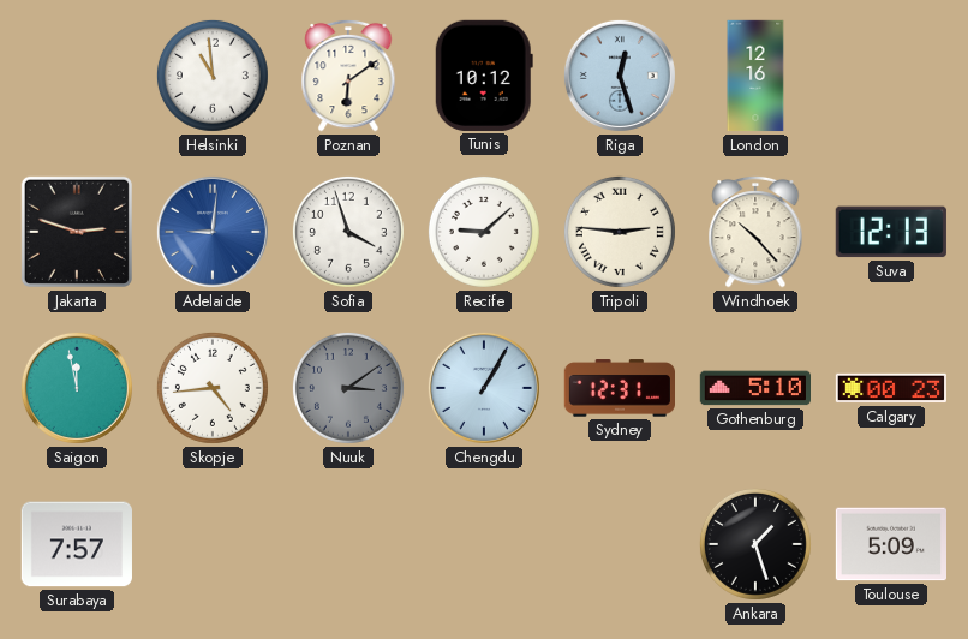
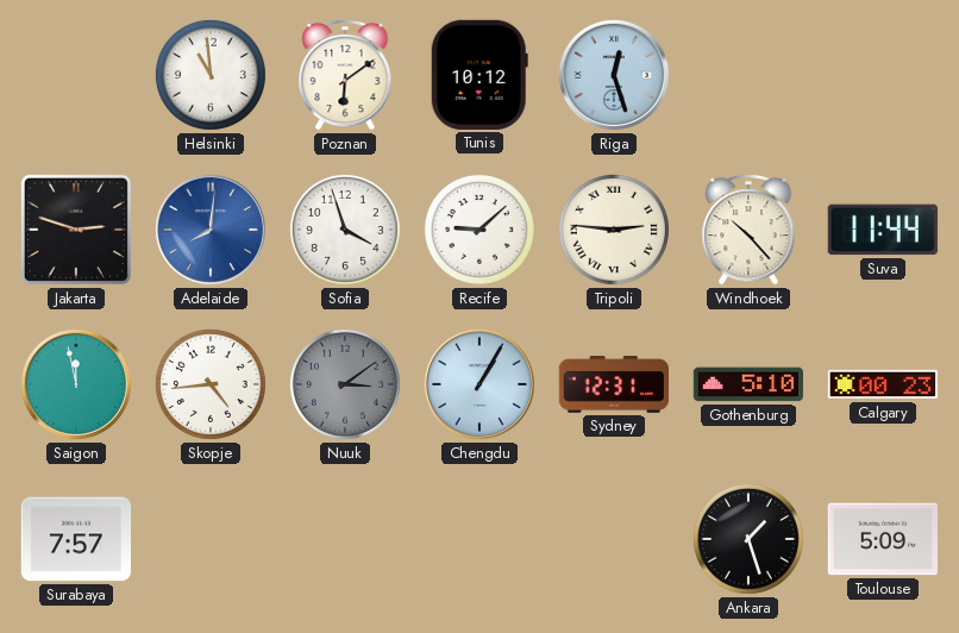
London: 12:16 -> none
Adelaide: 9:01 -> 8:01
Suva: 12:13 -> 11:44
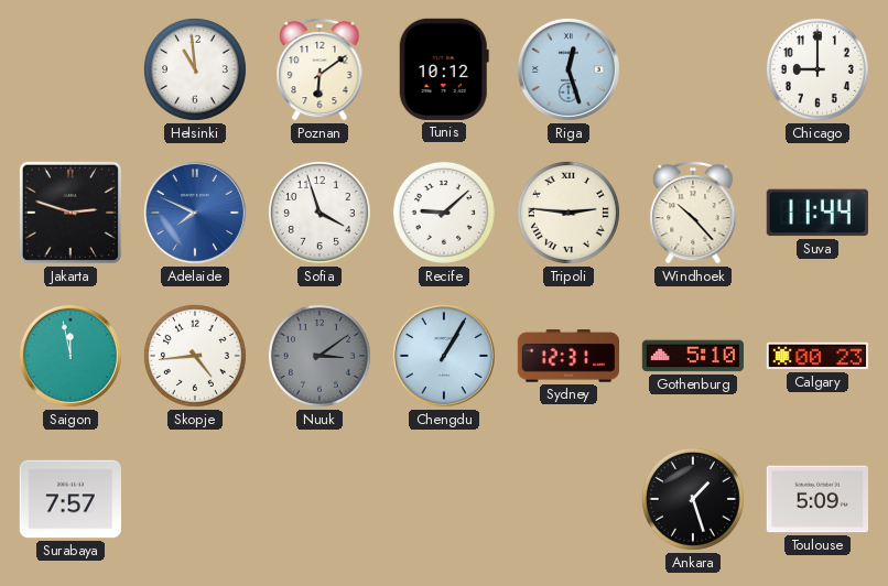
Chicago: none -> 9:00
Adelaide: 8:01 -> 7:49
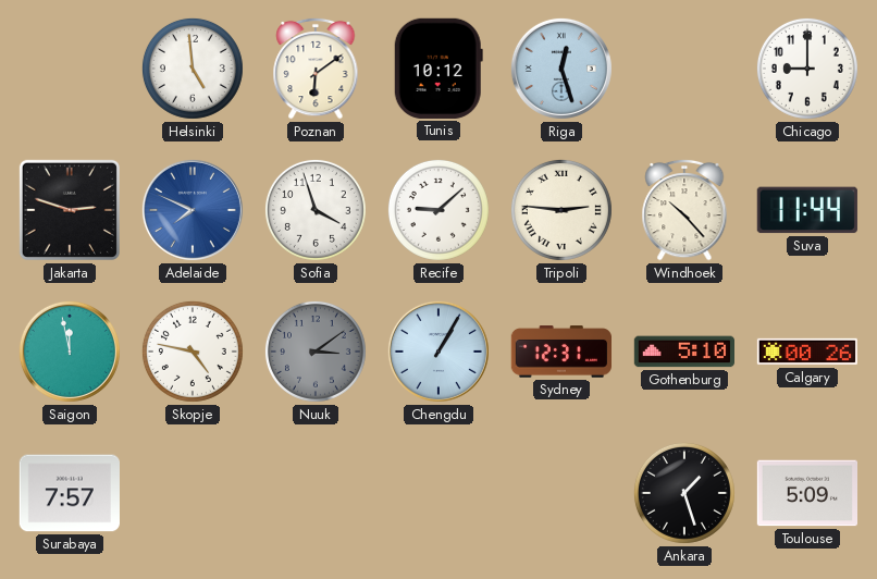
Helsinki: 10:59 -> 4:59
Skopje: 4:44 -> 4:47
Calgary: 00:23 -> 00:26
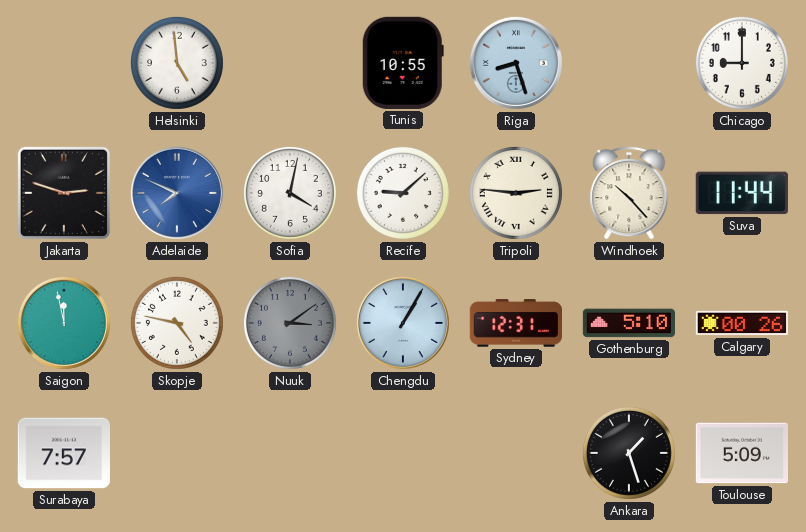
Poznan: 6:09 -> none
Tunis: 10:12 -> 10:55
Riga: 12:27 -> 8:27
Sofia: 3:57 -> 4:02
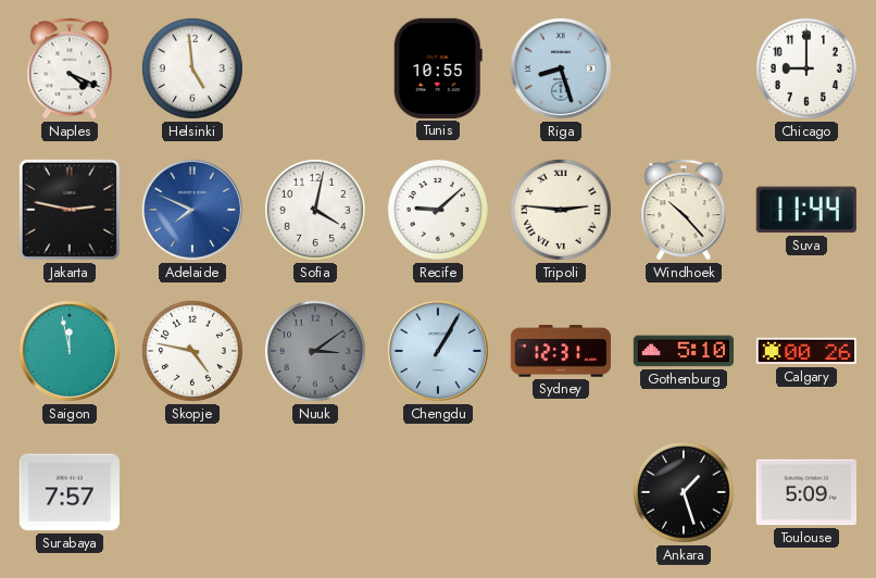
Naples: none -> 4:19
Jakarta: 2:48 -> 2:47
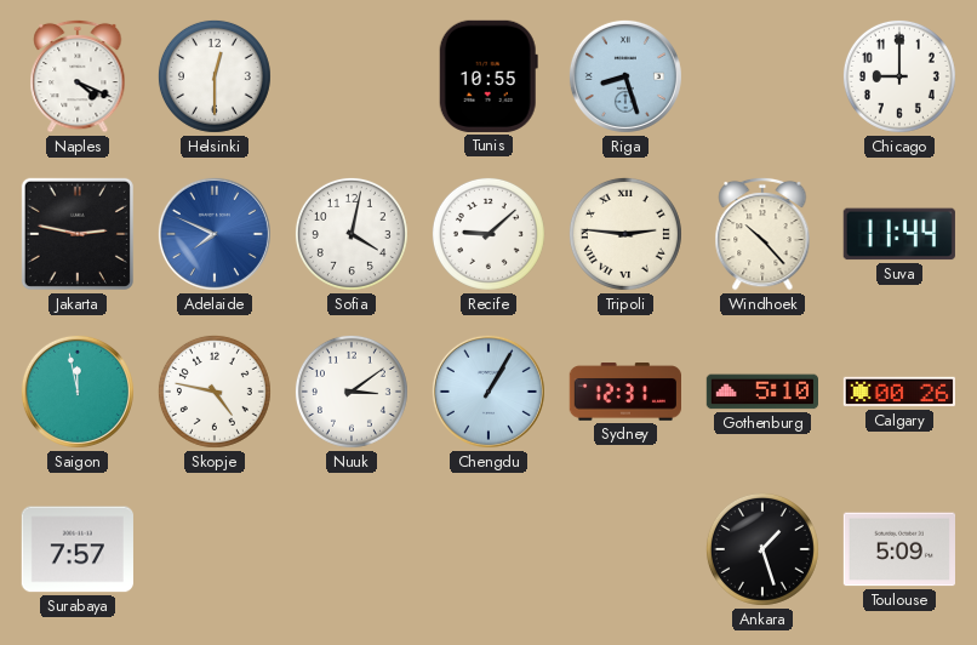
Helsinki: 4:59 -> 12:30
Nuuk dial: grey -> white
